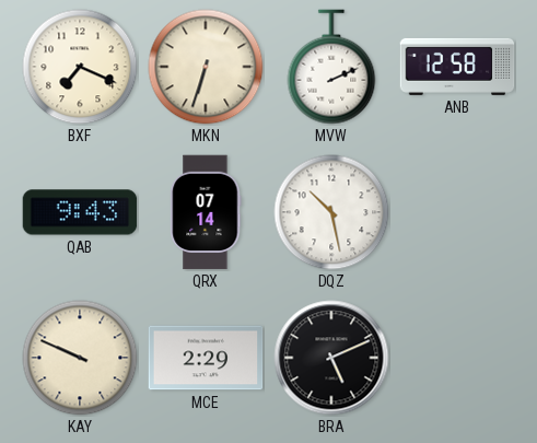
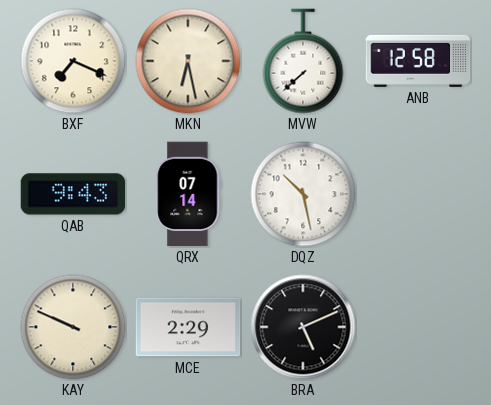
MKN: 6:33 -> 6:28
MVW: 2:11 -> 7:38
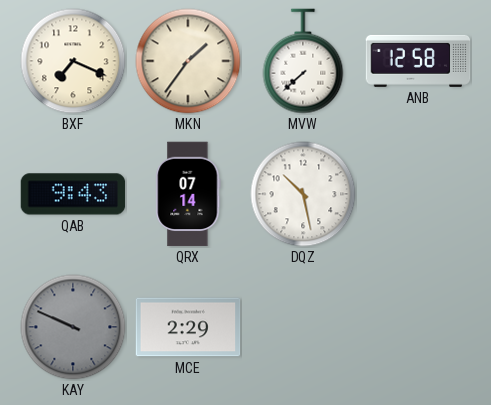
MKN: 6:28 -> 1:36
KAY dial: cream -> grey
BRA: 5:11 -> none
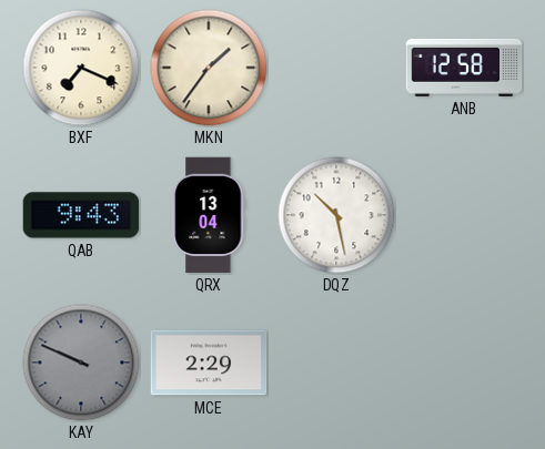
MVW: 7:38 -> none
QRX: 07:14 -> 13:04
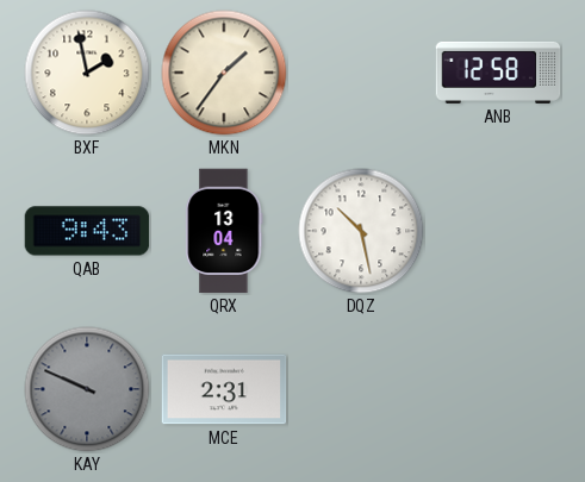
BXF: 7:19 -> 1:58
MCE: 2:29 -> 2:31
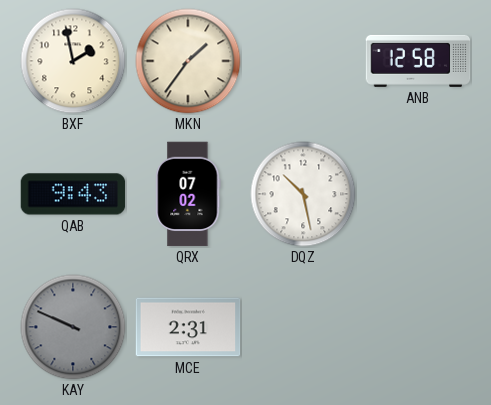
QRX: 13:04 -> 07:02
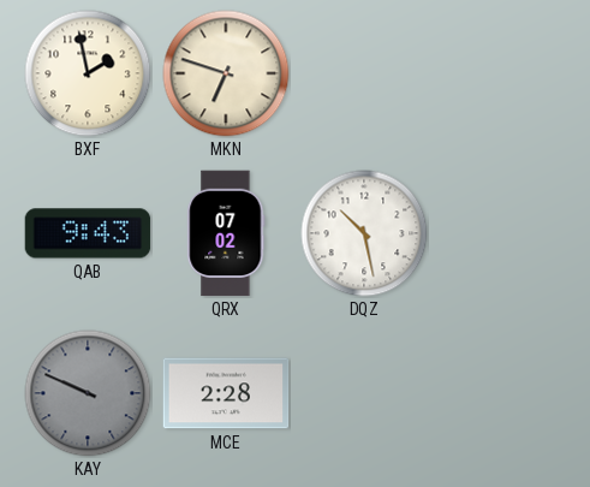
MKN: 1:36 -> 6:48
ANB: 12:58 -> none
MCE: 2:31 -> 2:28
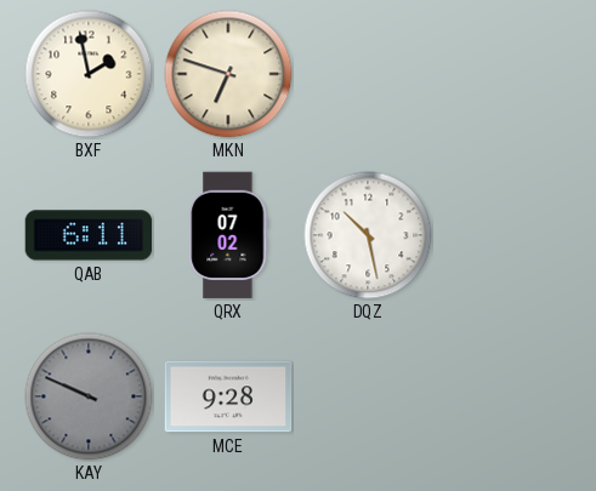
QAB: 9:43 -> 6:11
MCE: 2:28 -> 9:28
